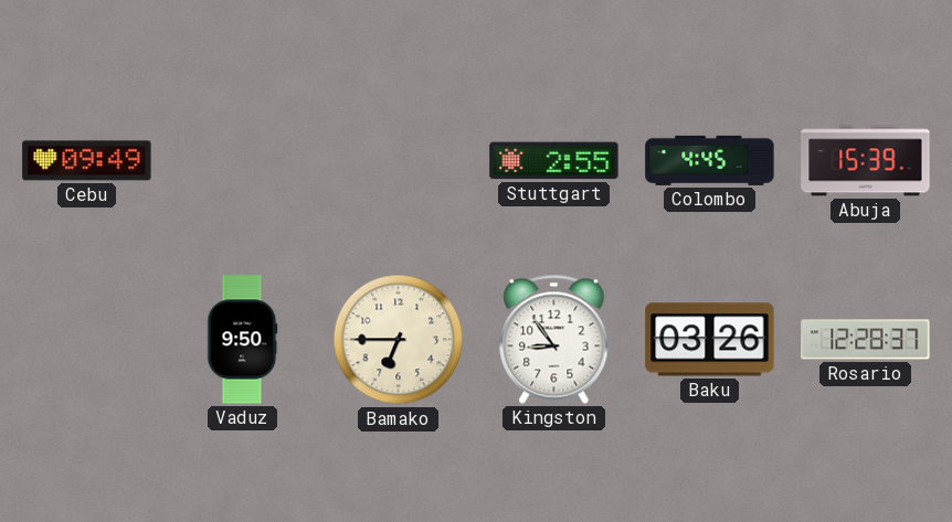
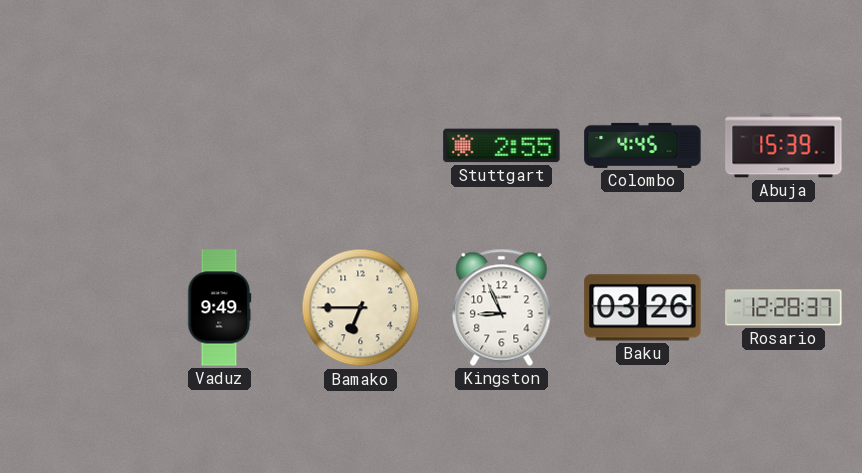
Cebu: 09:49 -> none
Vaduz: 9:50 -> 9:49
Kingston: 8:54 -> 8:56
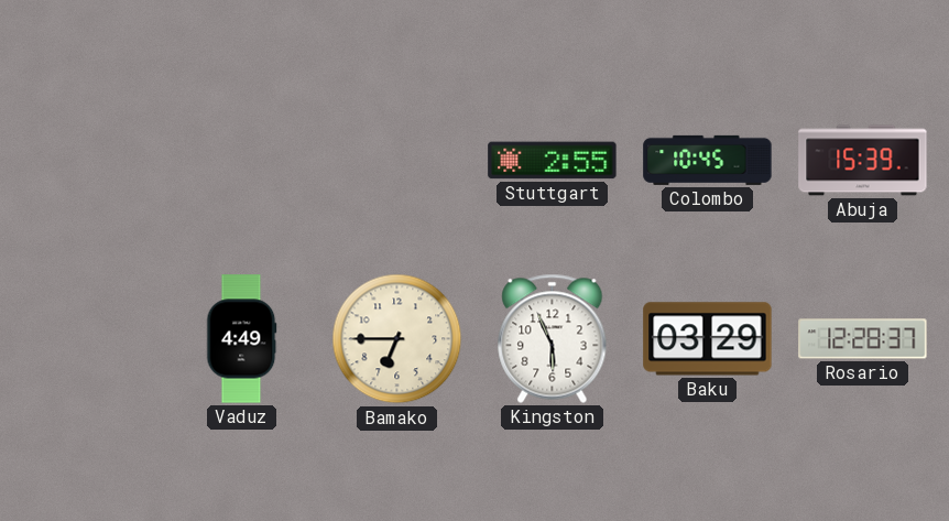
Colombo: 4:45 -> 10:45
Vaduz: 9:49 -> 4:49
Kingston: 8:56 -> 5:56
Baku: 03:26 -> 03:29
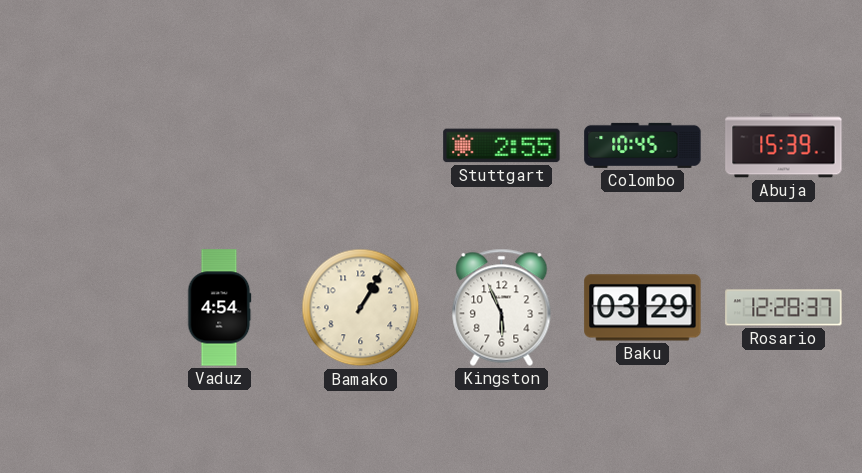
Vaduz: 4:49 -> 4:54
Bamako: 6:45 -> 1:05
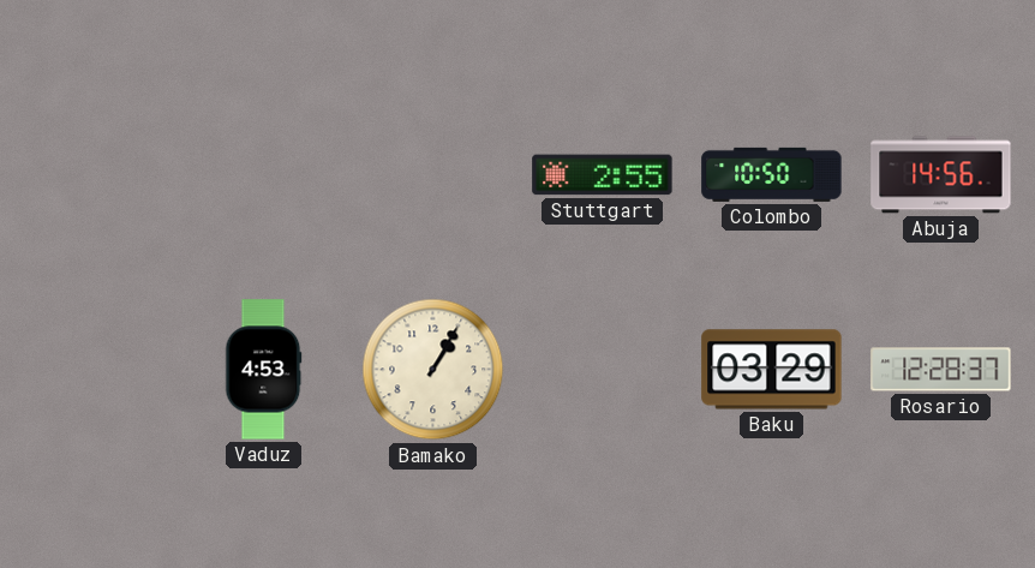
Colombo: 10:45 -> 10:50
Abuja: 15:39 -> 14:56
Vaduz: 4:54 -> 4:53
Kingston: 5:56 -> none
